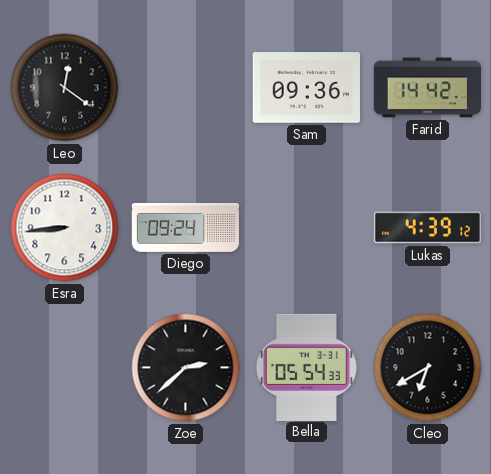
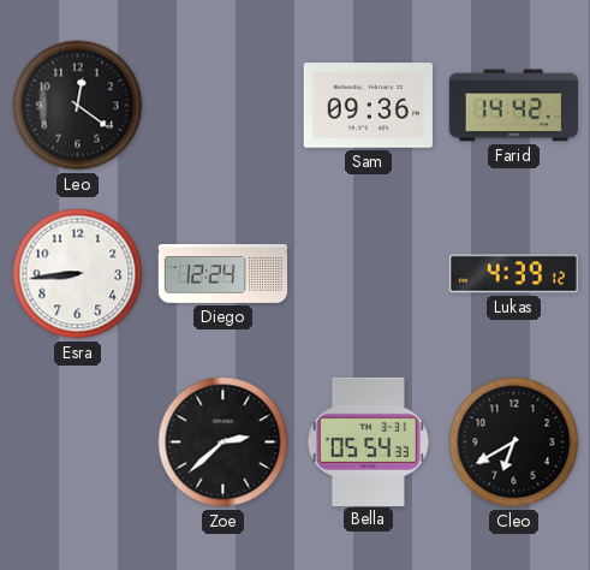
Diego: 09:24 -> 12:24
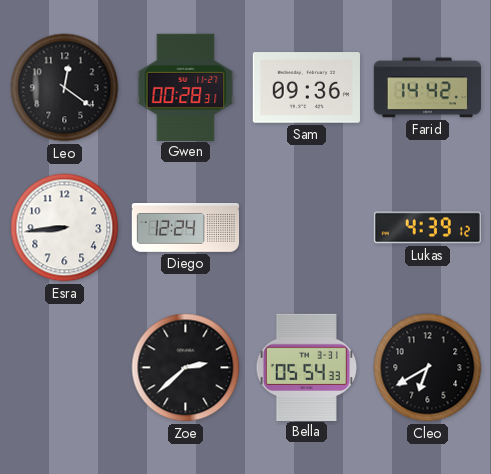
Gwen: none -> 00:28
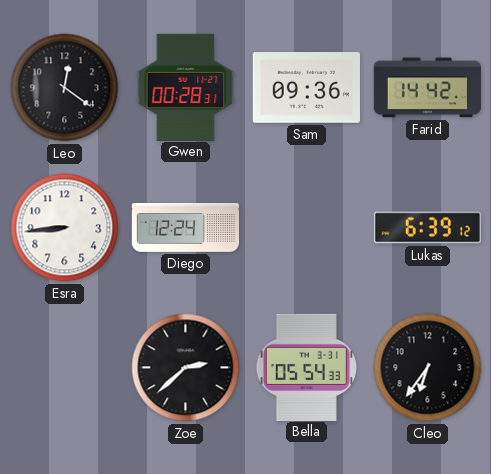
Lukas: 4:39 -> 6:39
Cleo: 6:40 -> 6:36
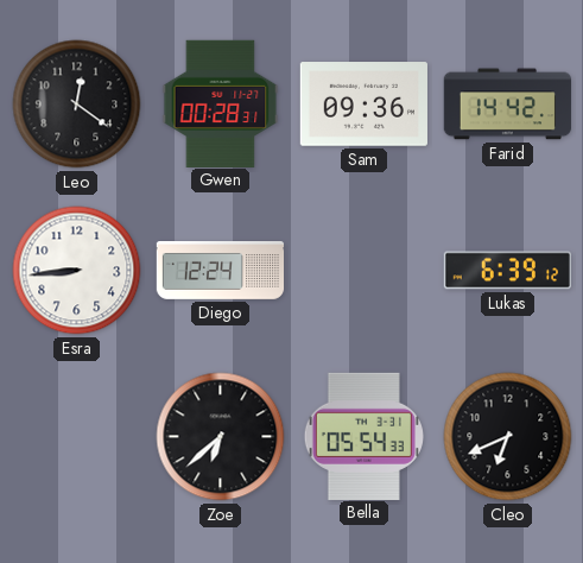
Zoe: 2:38 -> 6:38
Cleo: 6:36 -> 6:41
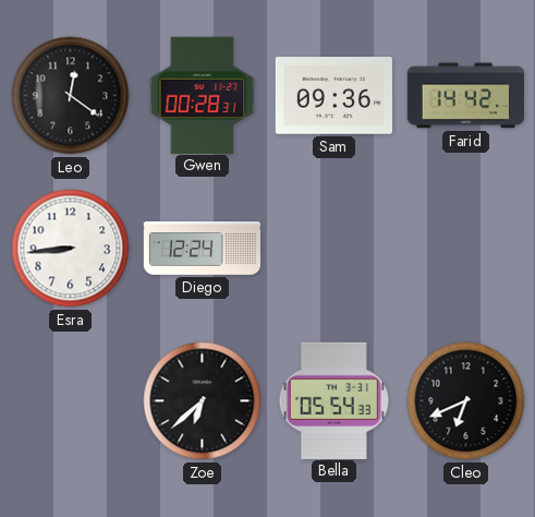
Lukas: 6:39 -> none
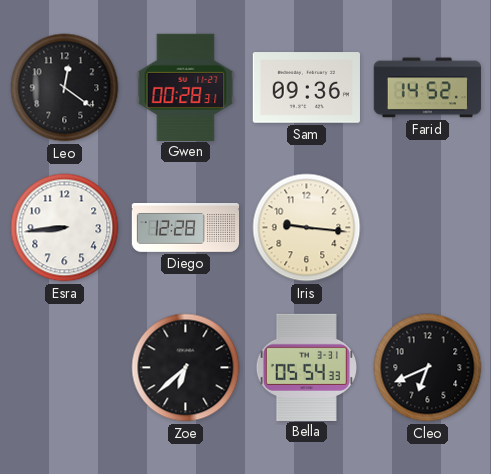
Farid: 14:42 -> 14:52
Diego: 12:24 -> 12:28
Iris: none -> 9:16
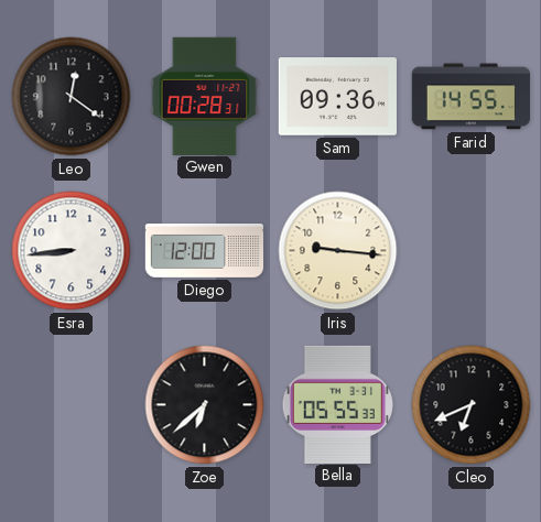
Farid: 14:52 -> 14:55
Diego: 12:28 -> 12:00
Bella: 05:54 -> 05:55
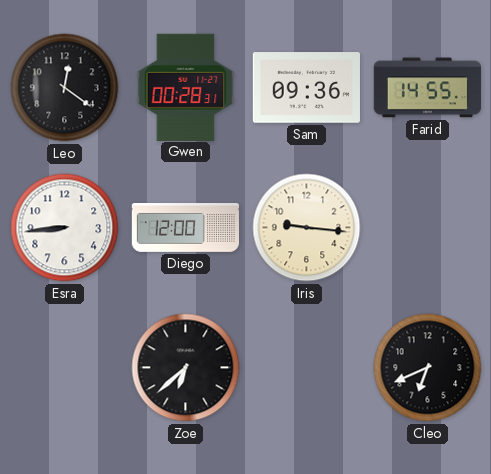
Bella: 05:55 -> none
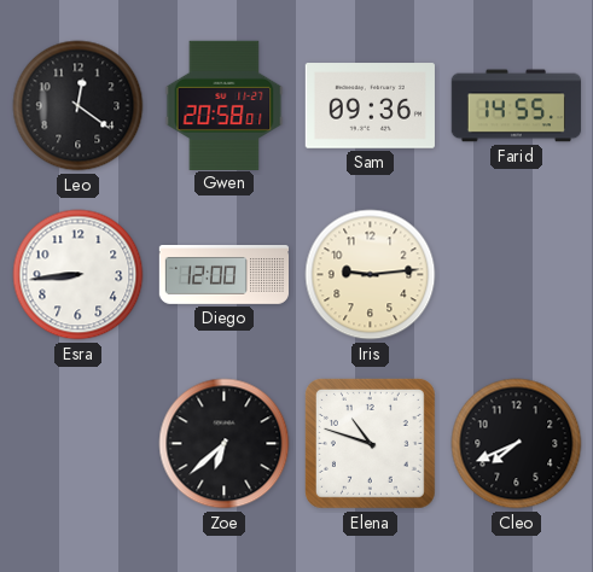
Gwen: 00:28 -> 20:58
Iris: 9:16 -> 9:14
Elena: none -> 10:48
Cleo: 6:41 -> 7:41
